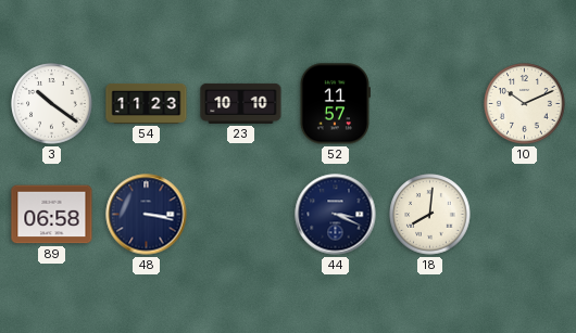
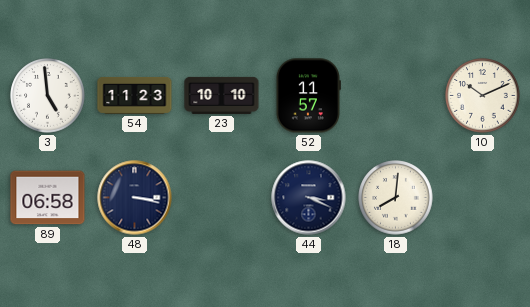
3: 10:21 -> 4:59
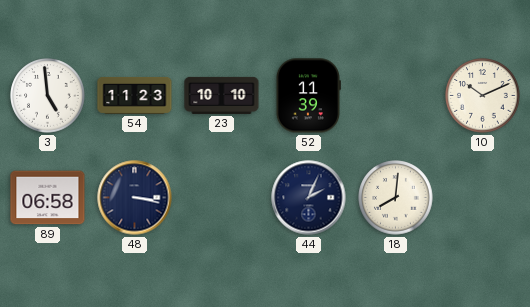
52: 11:57 -> 11:39
44: 3:19 -> 2:04
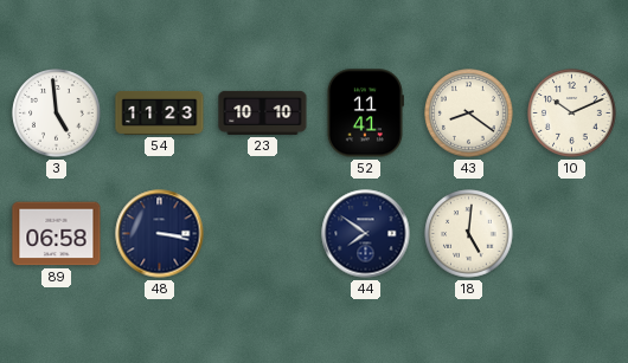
52: 11:39 -> 11:41
43: none -> 8:21
44: 2:04 -> 7:51
18: 8:01 -> 5:01
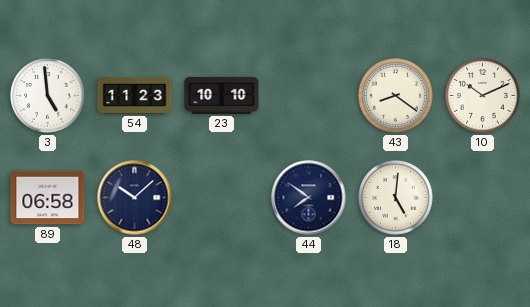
52: 11:41 -> none
48: 3:17 -> 10:08
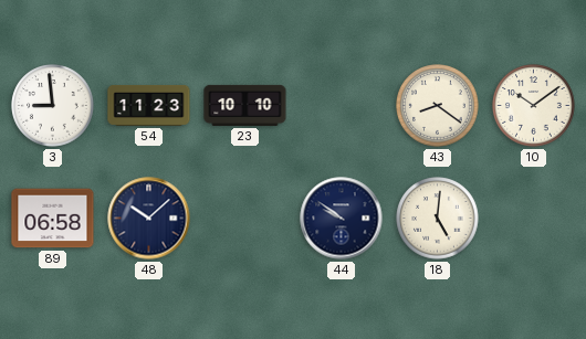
3: 4:59 -> 8:59
10: 10:11 -> 10:09
44: 7:51 -> 9:51
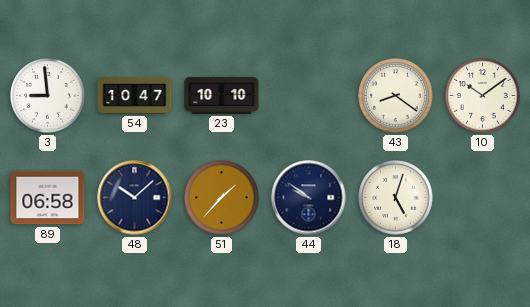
54: 11:23 -> 10:47
51: none -> 1:37
18: 5:01 -> 5:03
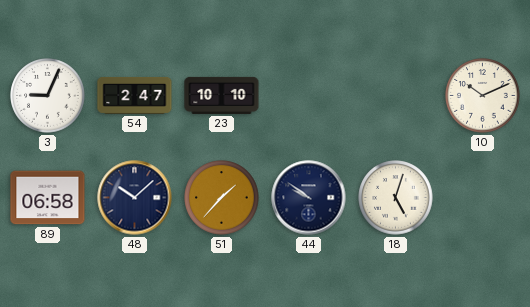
3: 8:59 -> 9:04
54: 10:47 -> 2:47
43: 8:21 -> none
10: 10:09 -> 10:11
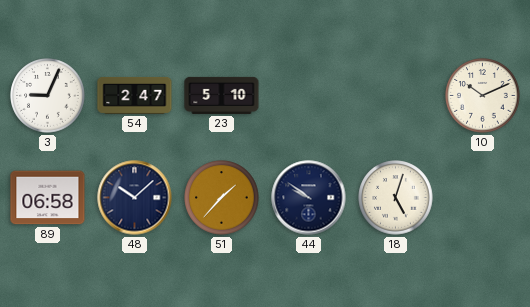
23: 10:10 -> 5:10
